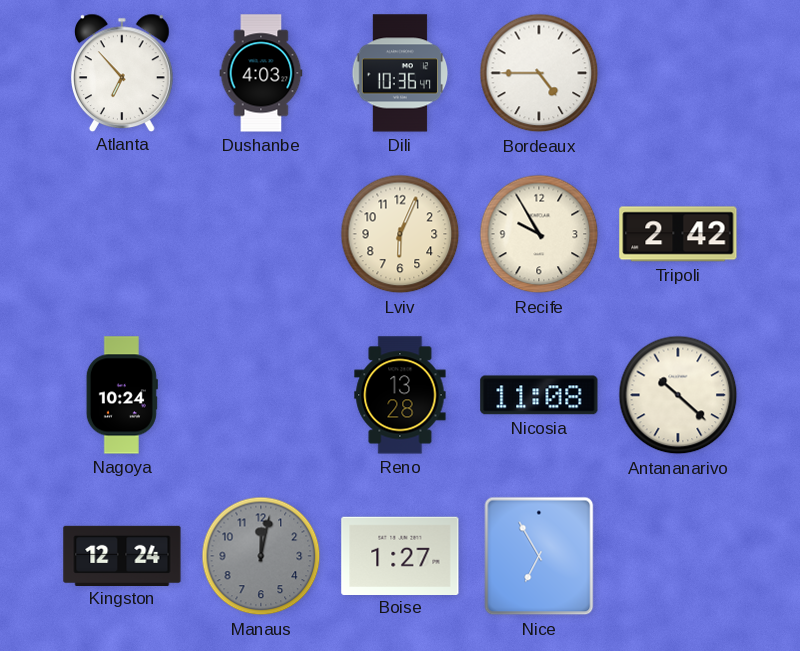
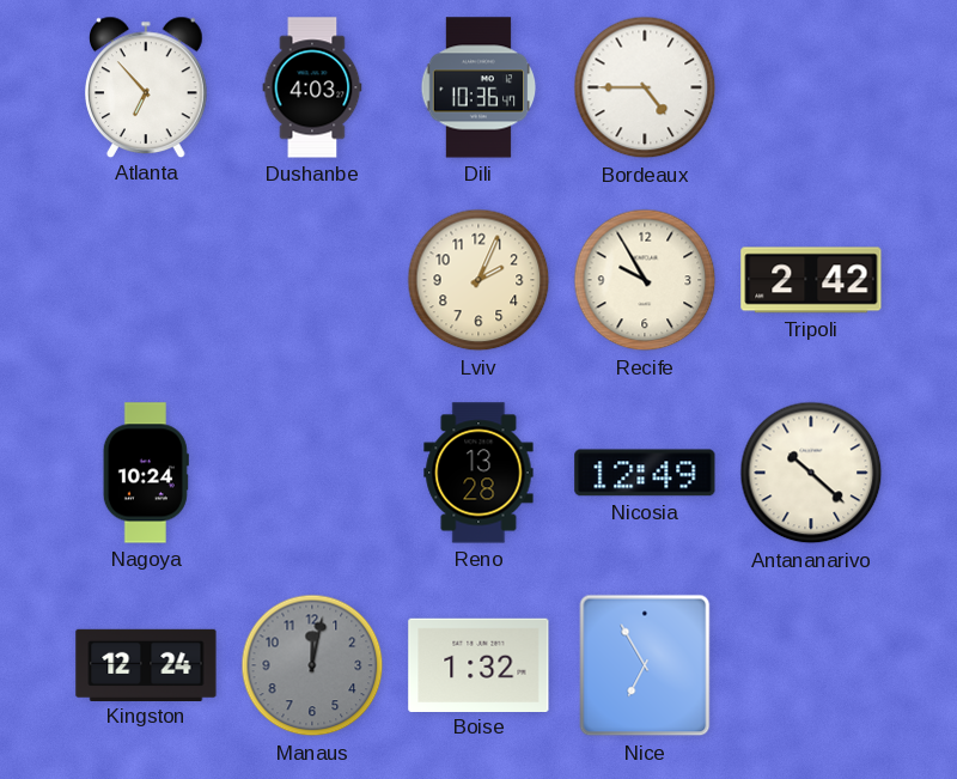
Lviv: 6:04 -> 2:04
Nicosia: 11:08 -> 12:49
Boise: 1:27 -> 1:32
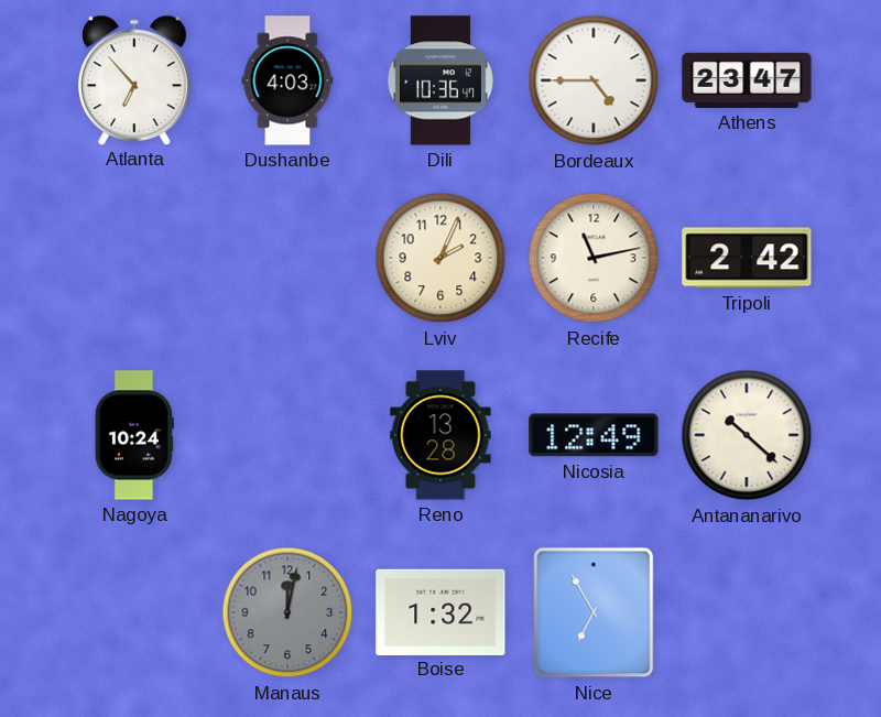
Athens: none -> 23:47
Recife: 9:55 -> 11:13
Kingston: 12:24 -> none
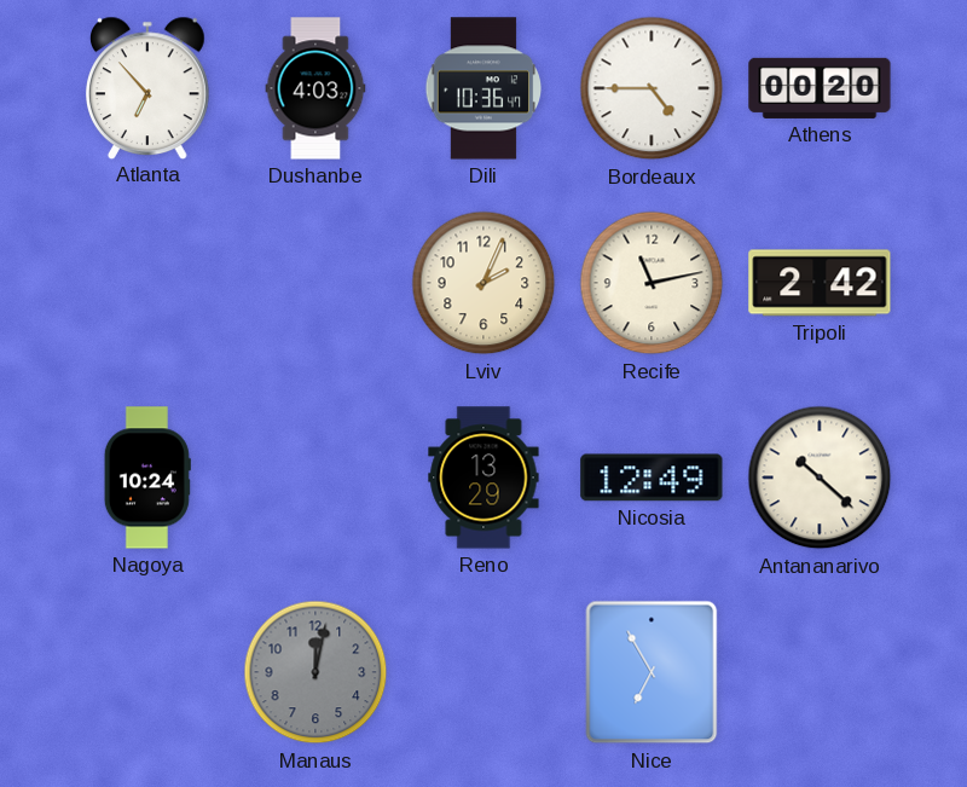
Athens: 23:47 -> 00:20
Reno: 13:28 -> 13:29
Boise: 1:32 -> none
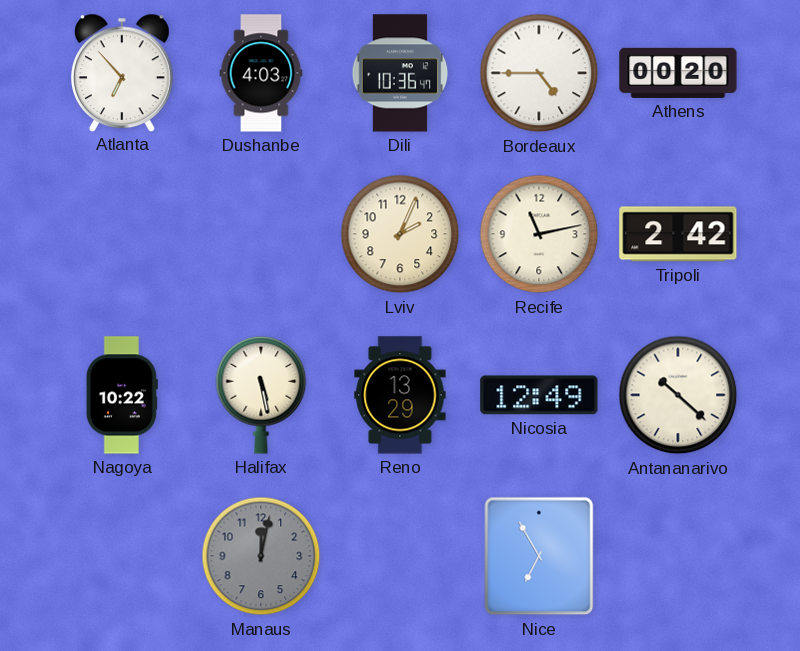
Nagoya: 10:24 -> 10:22
Halifax: none -> 5:28
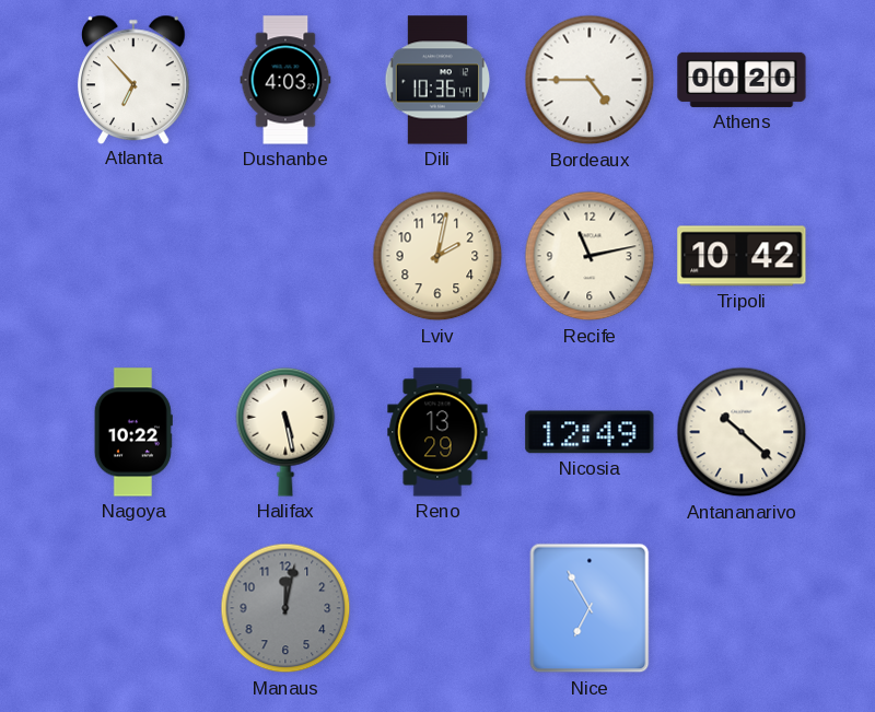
Lviv: 2:04 -> 2:02
Tripoli: 2:42 -> 10:42
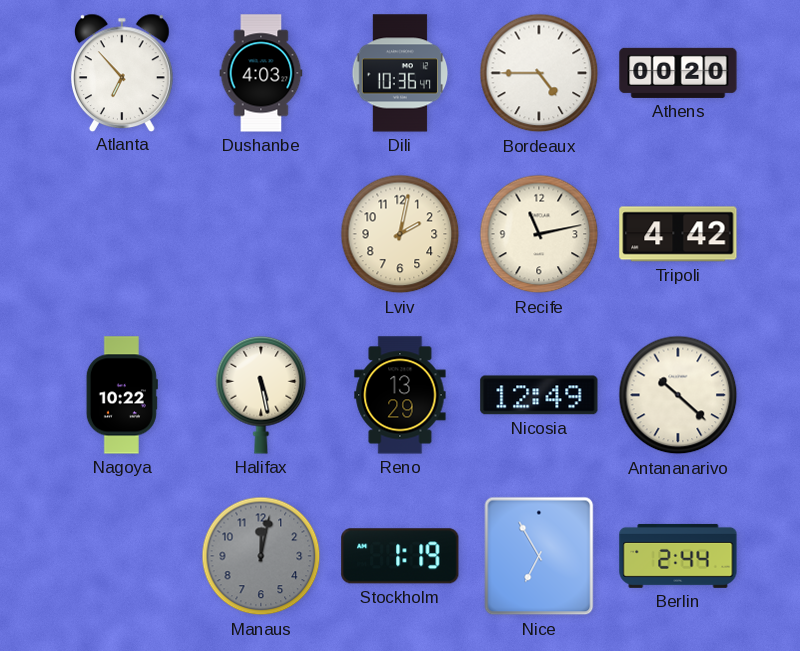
Tripoli: 10:42 -> 4:42
Stockholm: none -> 1:19
Berlin: none -> 2:44
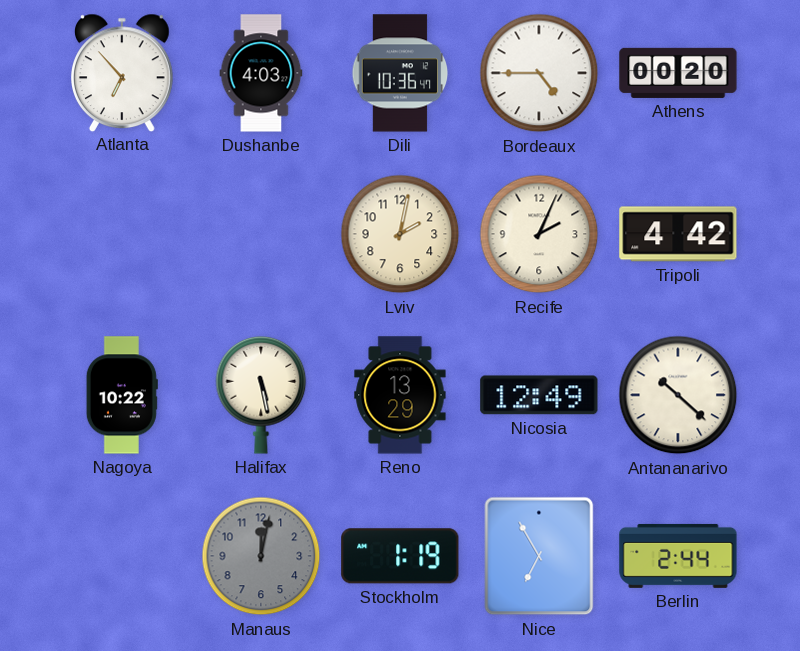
Recife: 11:13 -> 2:04
